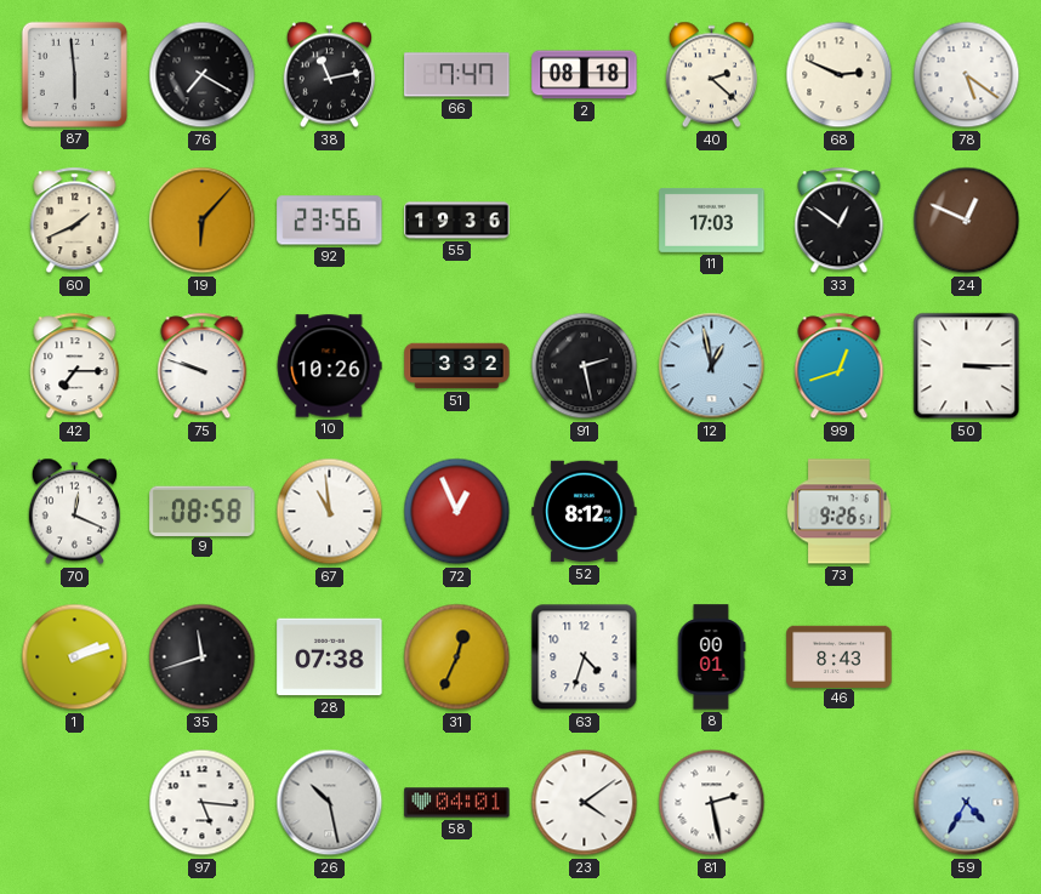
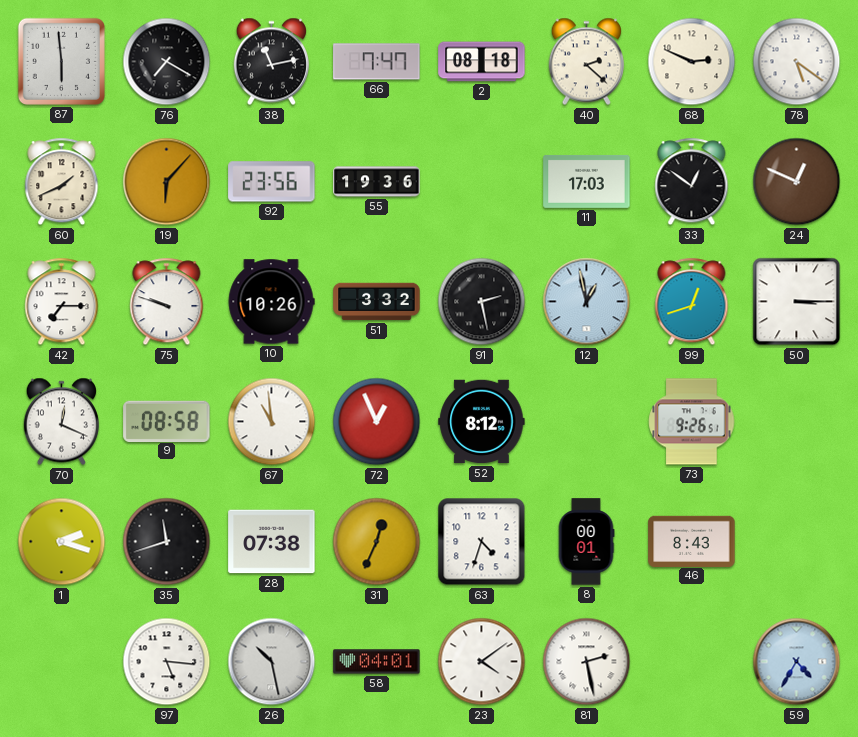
1: 2:12 -> 2:18
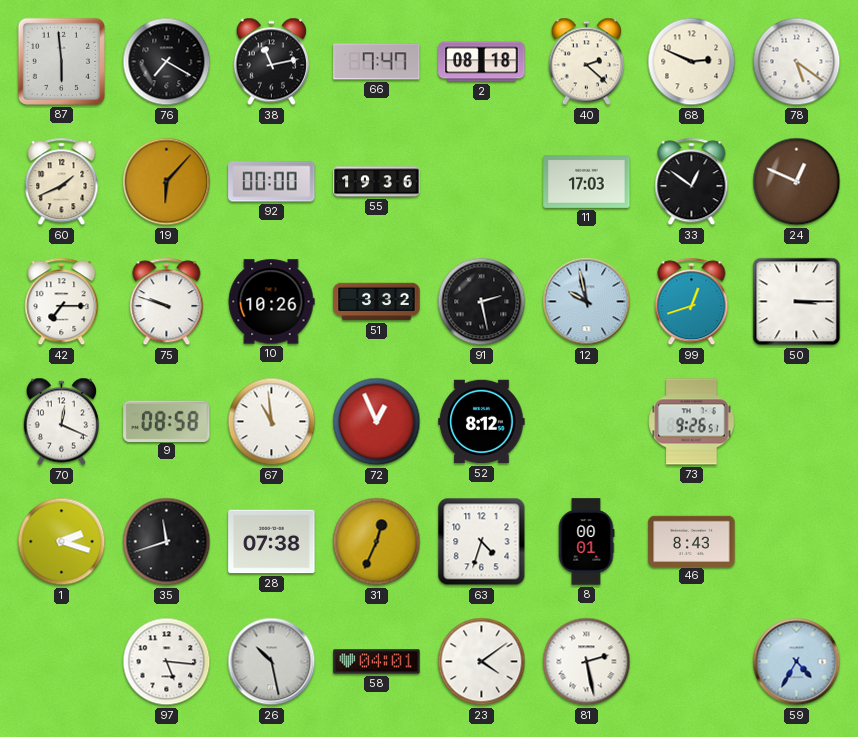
92: 23:56 -> 00:00
12: 12:58 -> 9:58
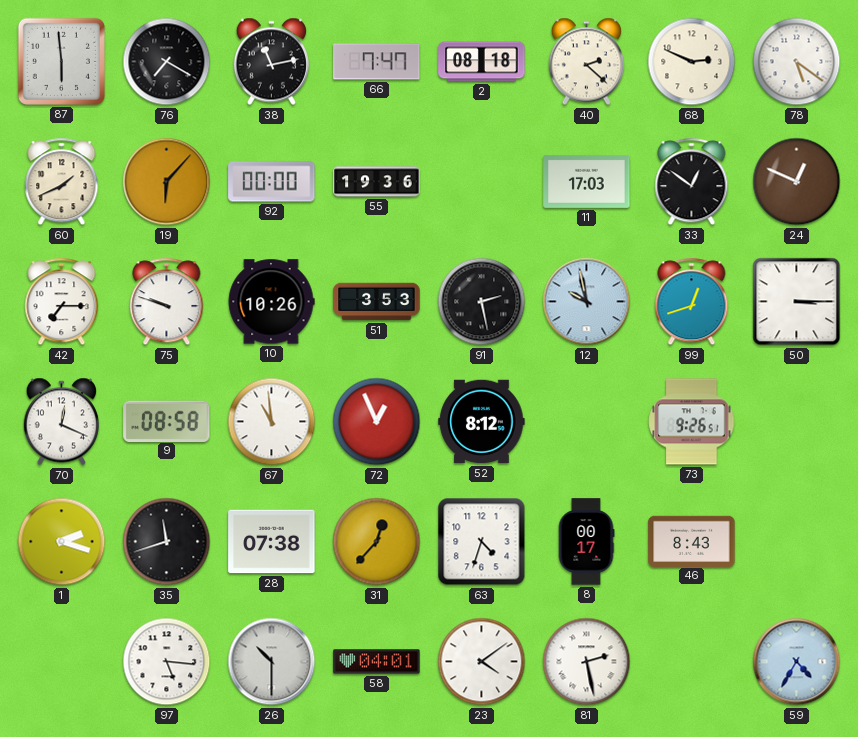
51: 3:32 -> 3:53
31: 12:34 -> 12:37
8: 00:01 -> 00:17
26: 10:28 -> 10:30
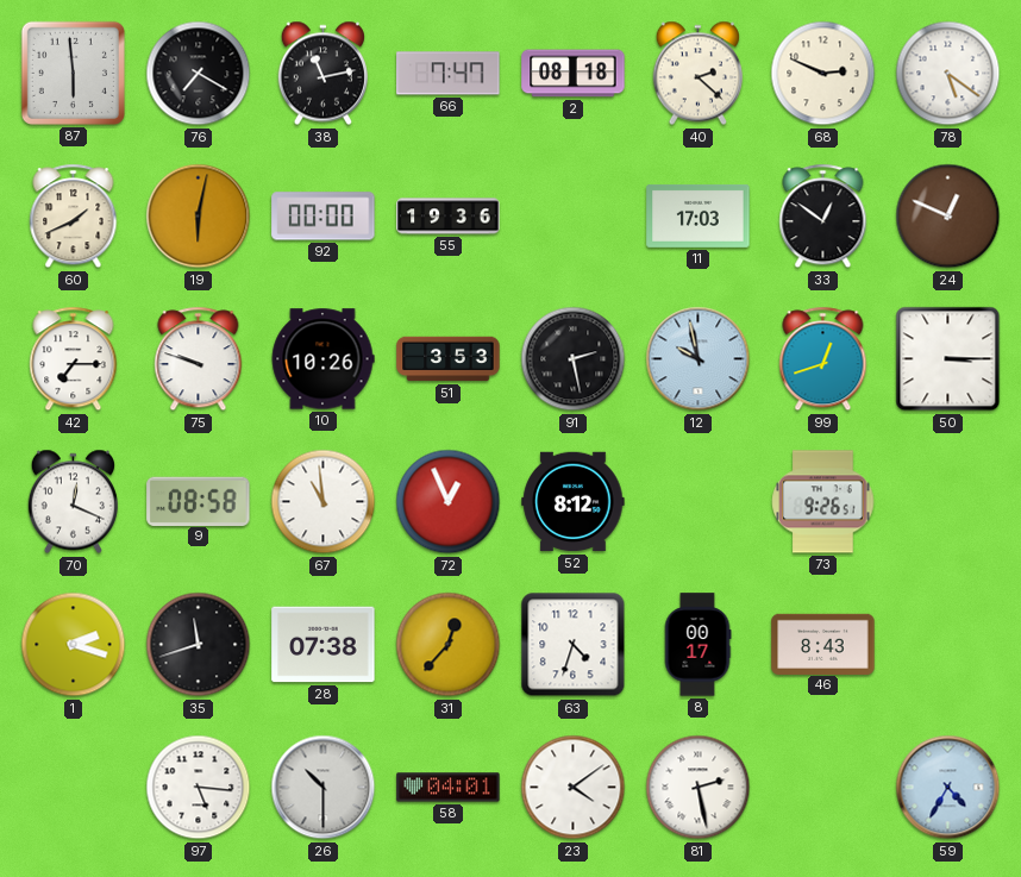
19: 6:07 -> 6:02
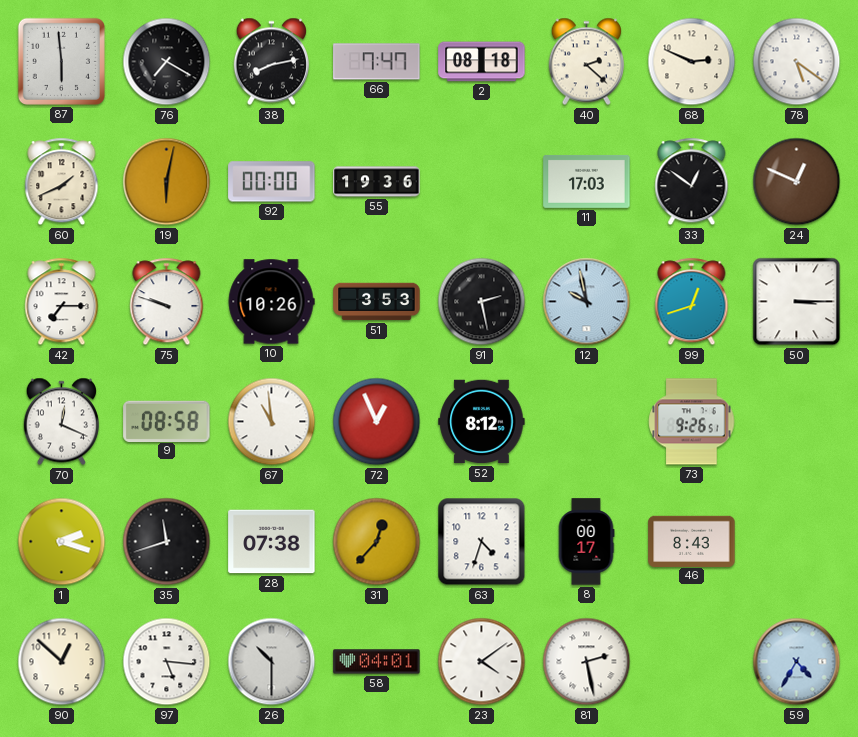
38: 11:13 -> 8:13
90: none -> 12:52
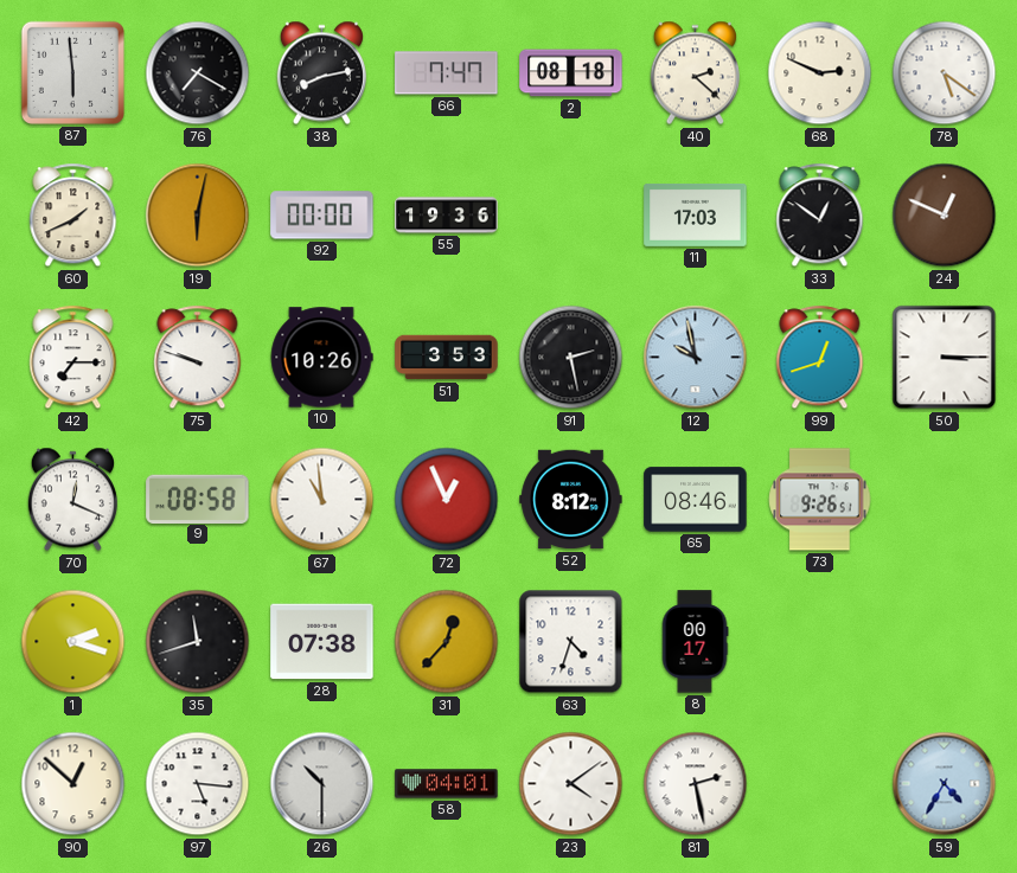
65: none -> 08:46
46: 8:43 -> none
